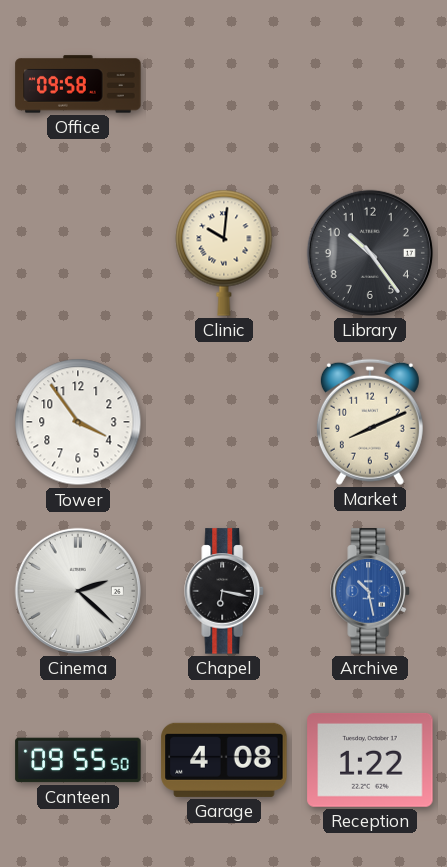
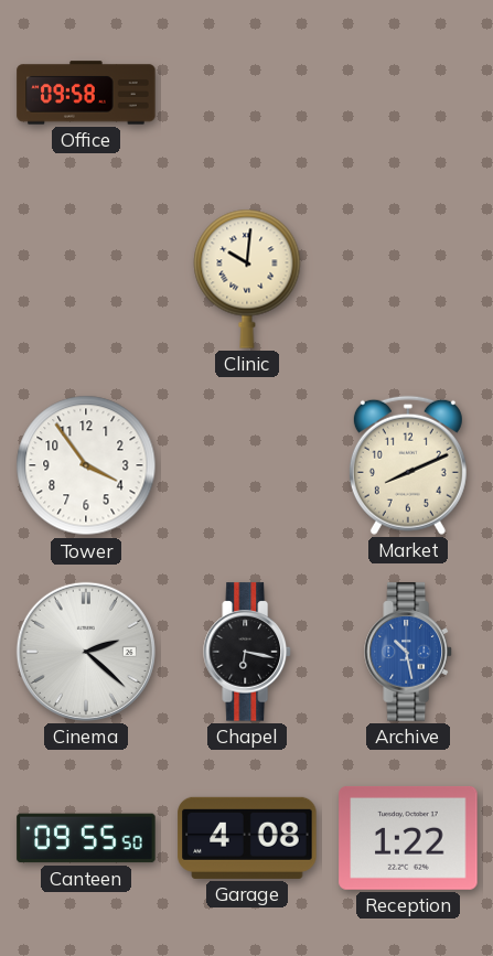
Library: 10:24 -> none
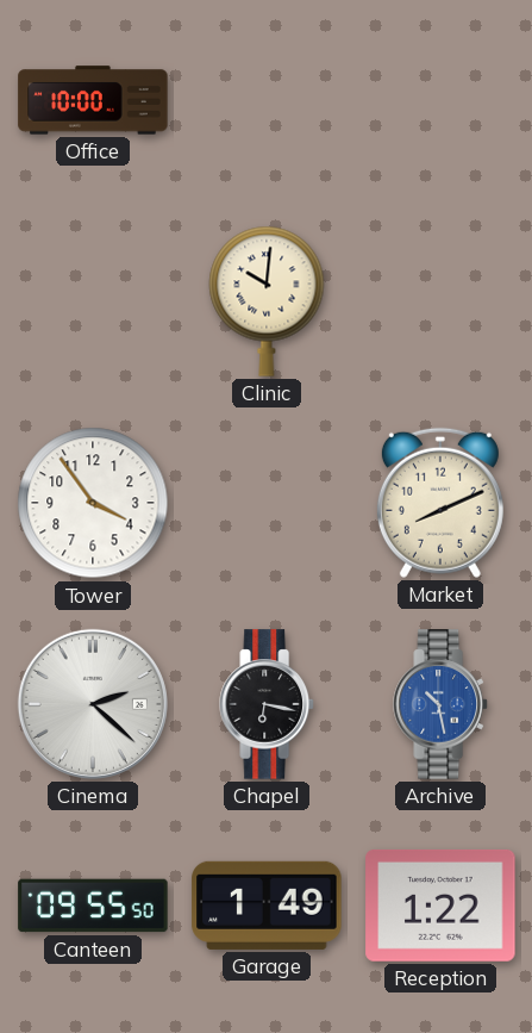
Office: 09:58 -> 10:00
Garage: 4:08 -> 1:49
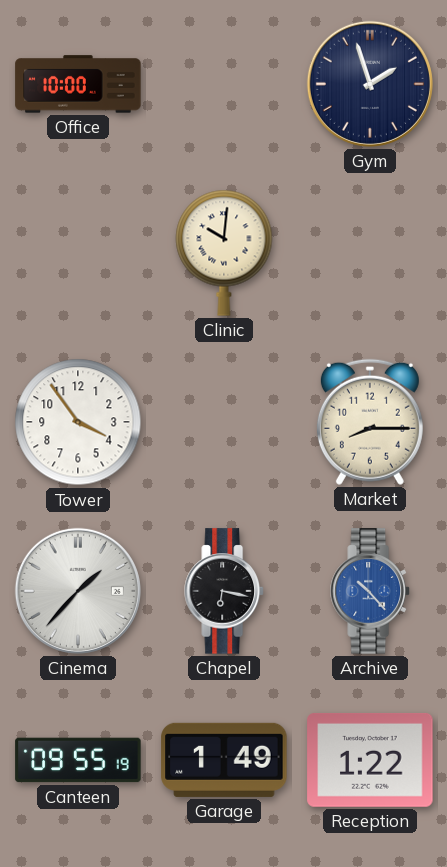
Gym: none -> 1:57
Market: 8:11 -> 8:15
Cinema: 2:22 -> 1:37
Archive: 10:28 -> 10:23
Canteen: 09:55:50 -> 09:55:19
